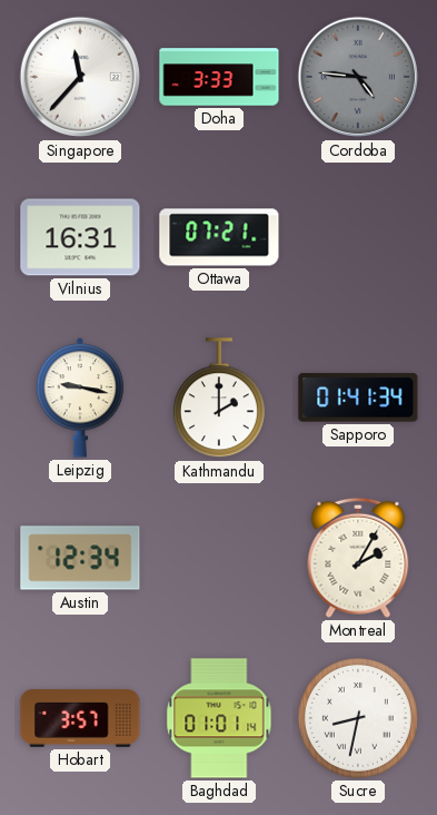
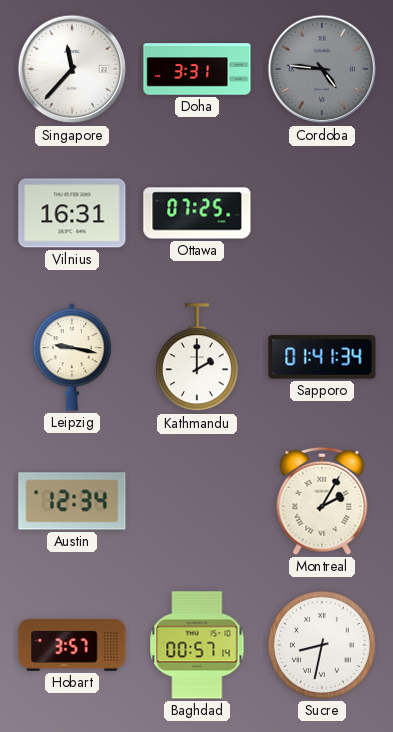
Doha: 3:33 -> 3:31
Ottawa: 07:21 -> 07:25
Baghdad: 01:01 -> 00:57
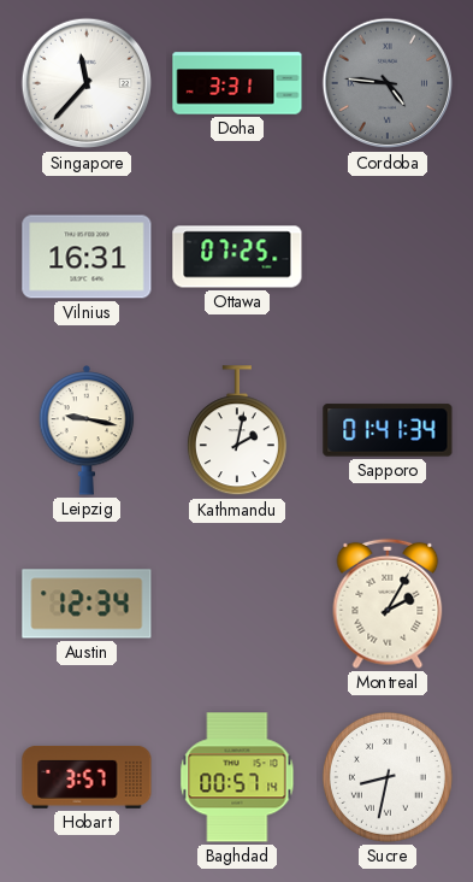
Kathmandu: 2:00 -> 2:02
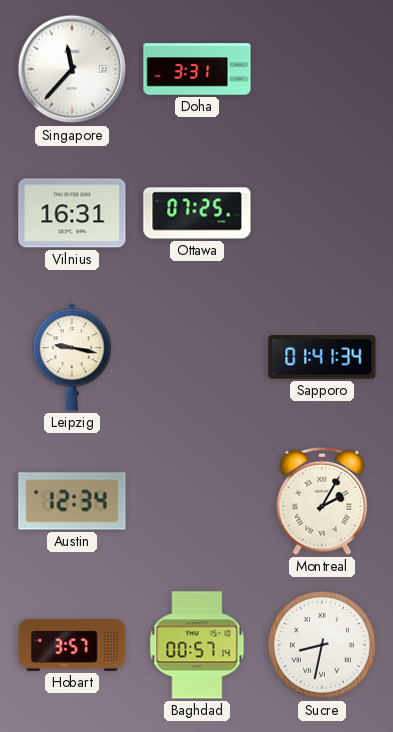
Cordoba: 4:46 -> none
Kathmandu: 2:02 -> none
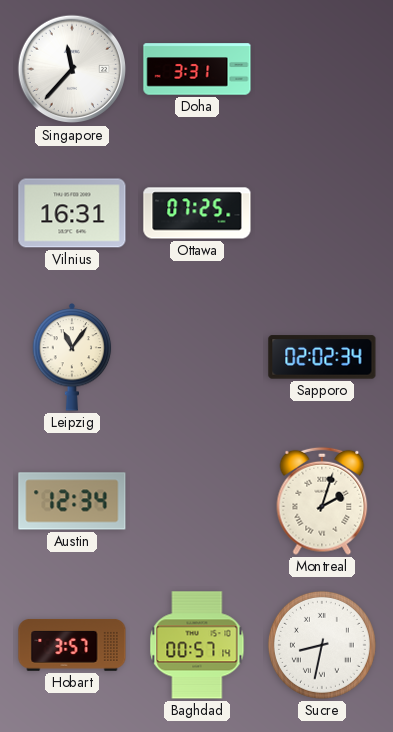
Leipzig: 9:17 -> 11:06
Sapporo: 01:41 -> 02:02
Montreal: 2:05 -> 2:03
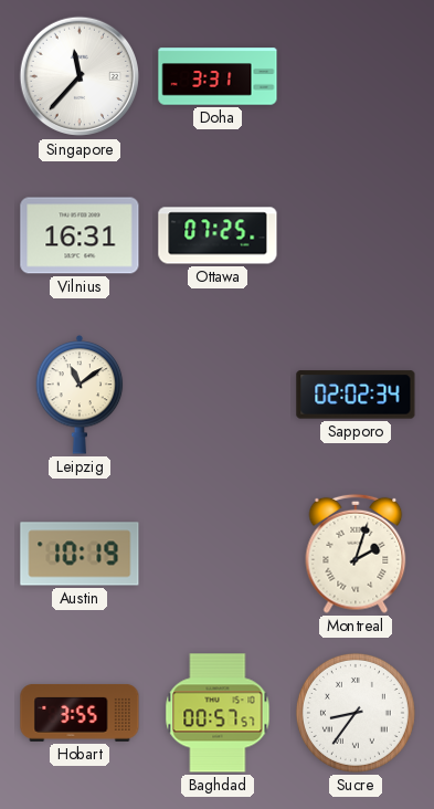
Leipzig: 11:06 -> 11:09
Austin: 12:34 -> 10:19
Hobart: 3:57 -> 3:55
Baghdad: 00:57:14 -> 00:57:57
Sucre: 8:32 -> 8:36
